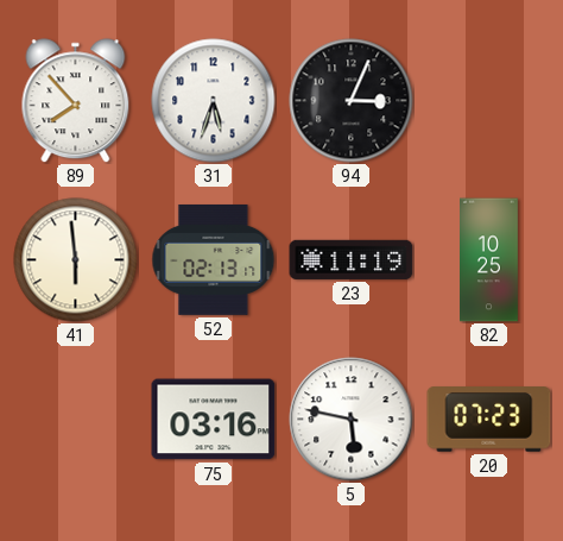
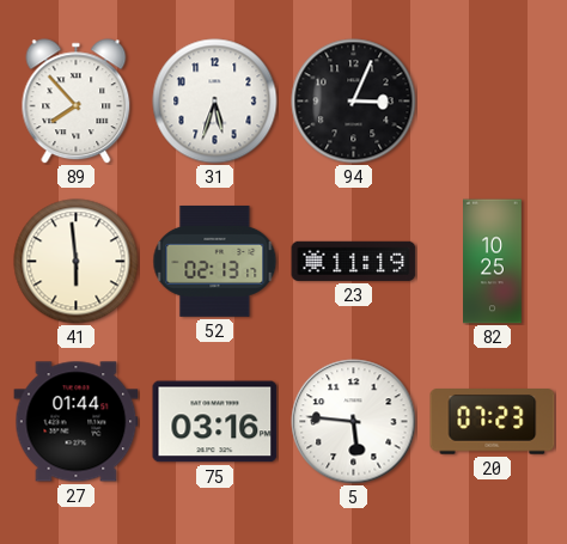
27: none -> 01:44
5: 5:47 -> 5:46
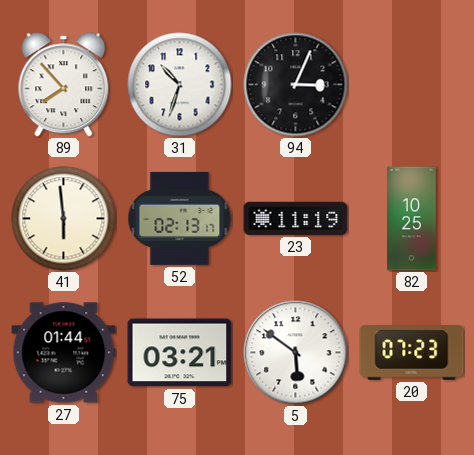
31: 5:33 -> 10:33
75: 03:16 -> 03:21
5: 5:46 -> 5:51
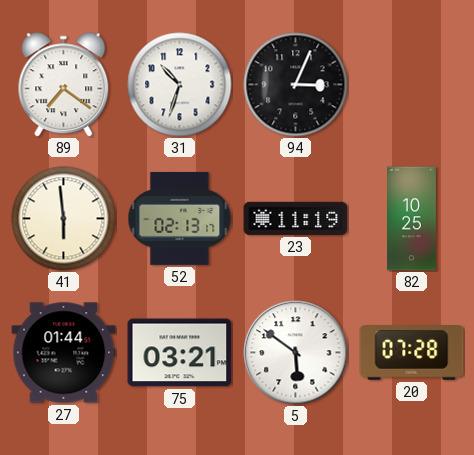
89: 7:53 -> 7:21
20: 07:23 -> 07:28
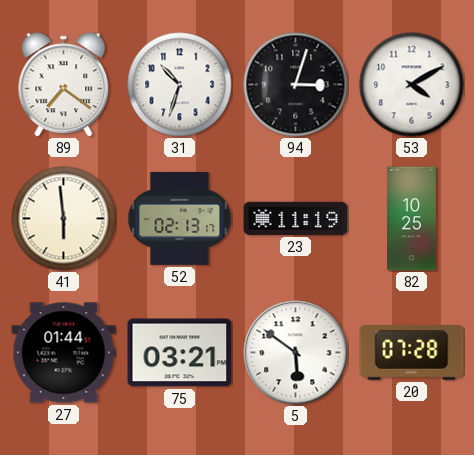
94: 3:04 -> 3:03
53: none -> 4:10
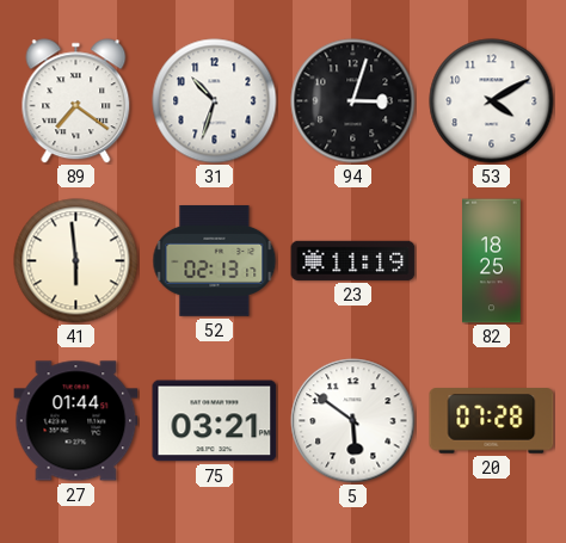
82: 10:25 -> 18:25
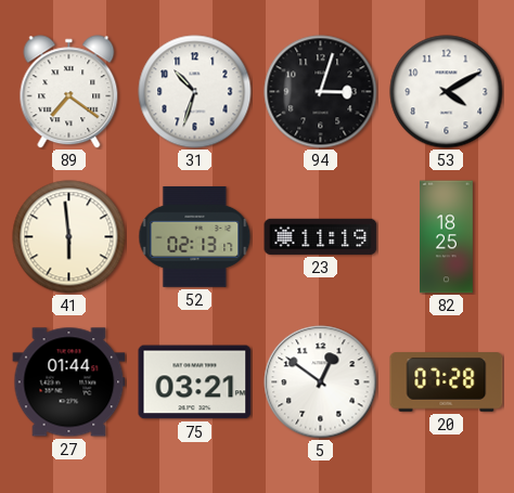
5: 5:51 -> 12:51
